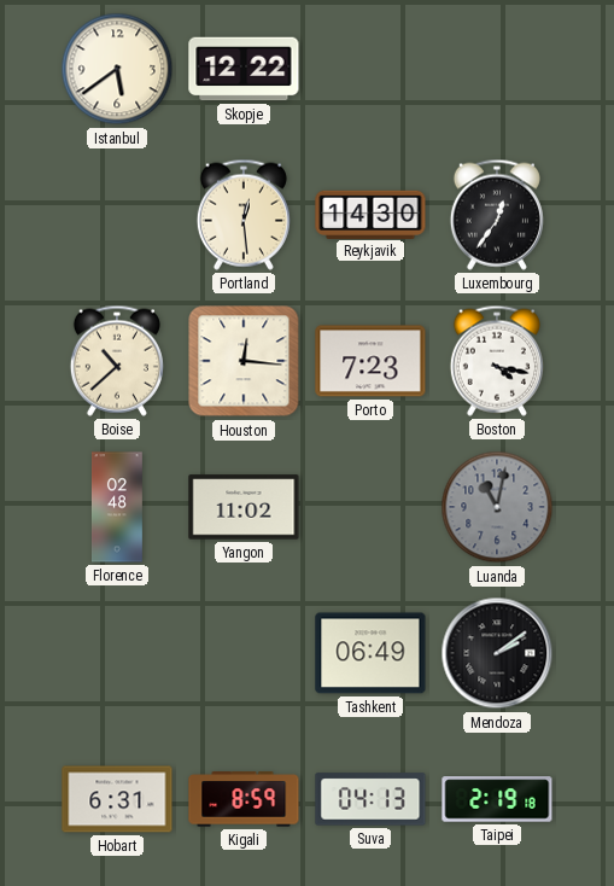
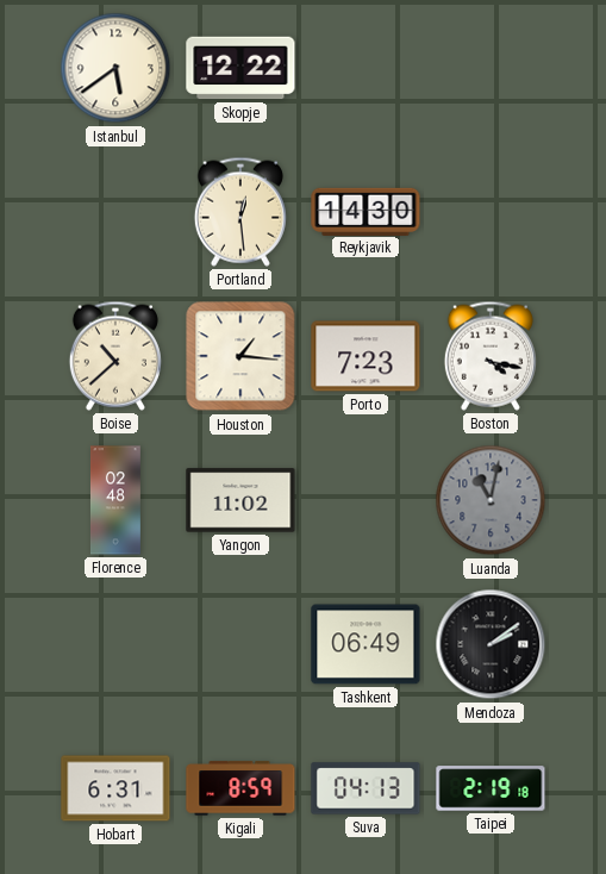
Luxembourg: 12:36 -> none
Houston: 12:16 -> 1:16
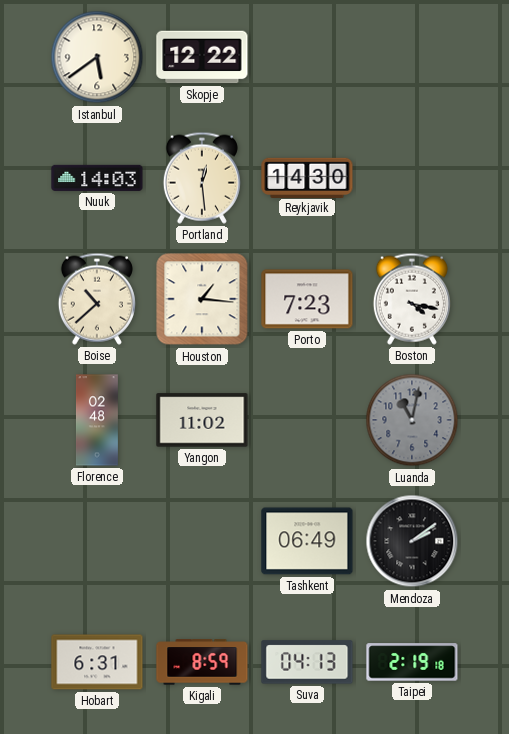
Nuuk: none -> 14:03
